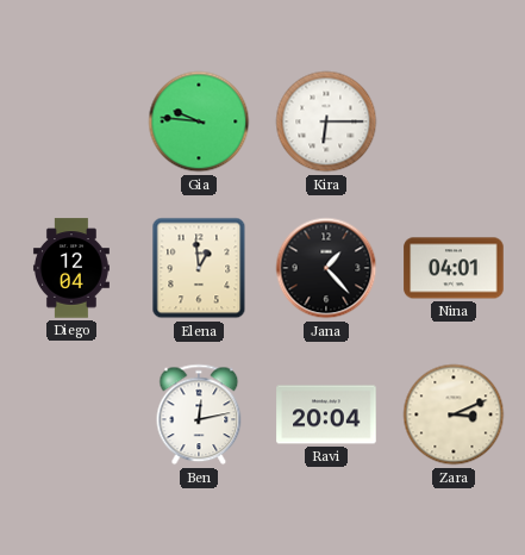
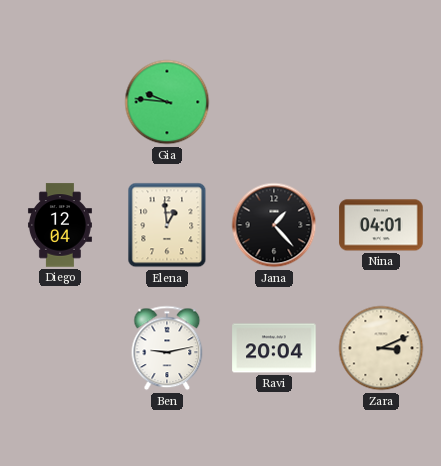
Kira: 6:15 -> none
Ben: 12:13 -> 9:13
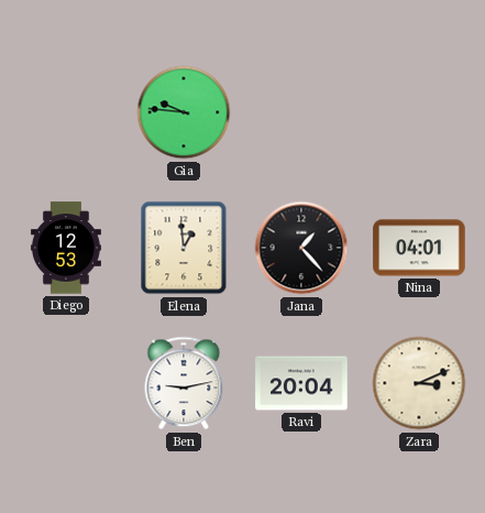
Diego: 12:04 -> 12:53
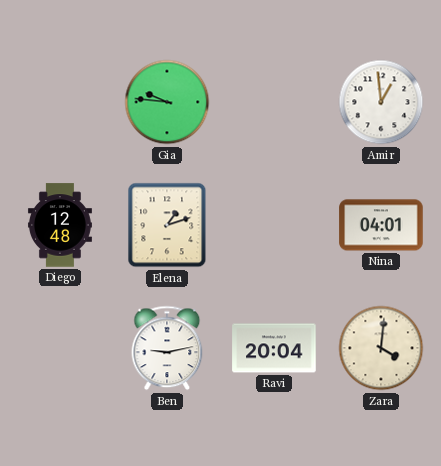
Amir: none -> 12:59
Diego: 12:53 -> 12:48
Elena: 12:59 -> 1:12
Jana: 1:23 -> none
Zara: 3:11 -> 4:01
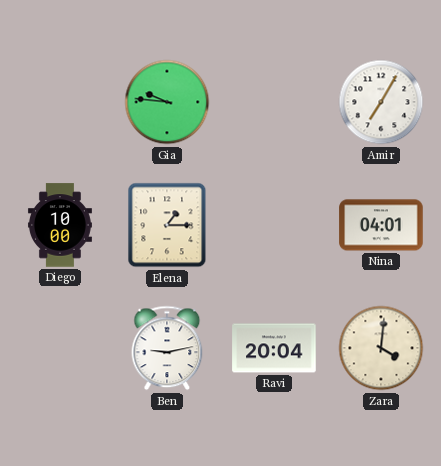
Amir: 12:59 -> 7:05
Diego: 12:48 -> 10:00
Elena: 1:12 -> 1:15
